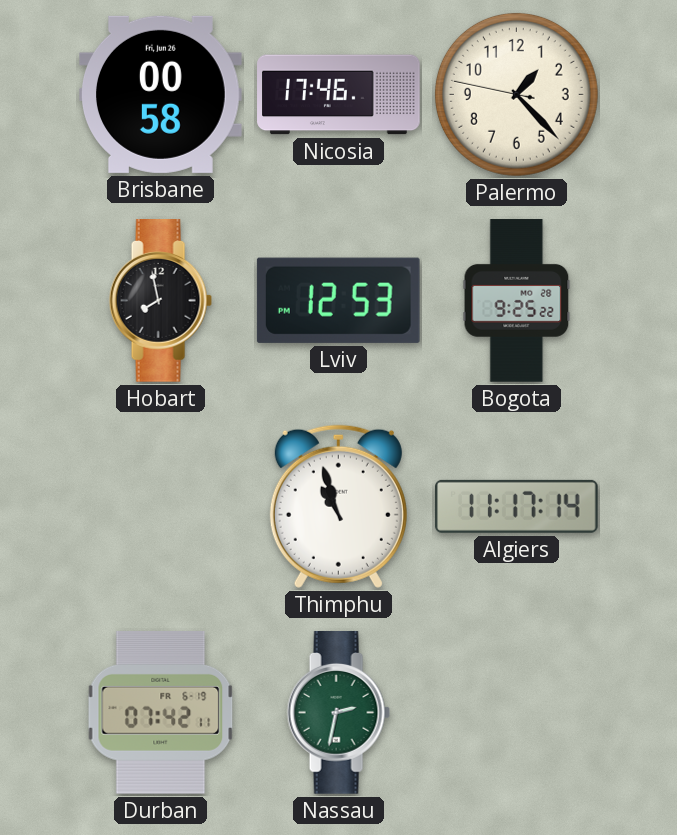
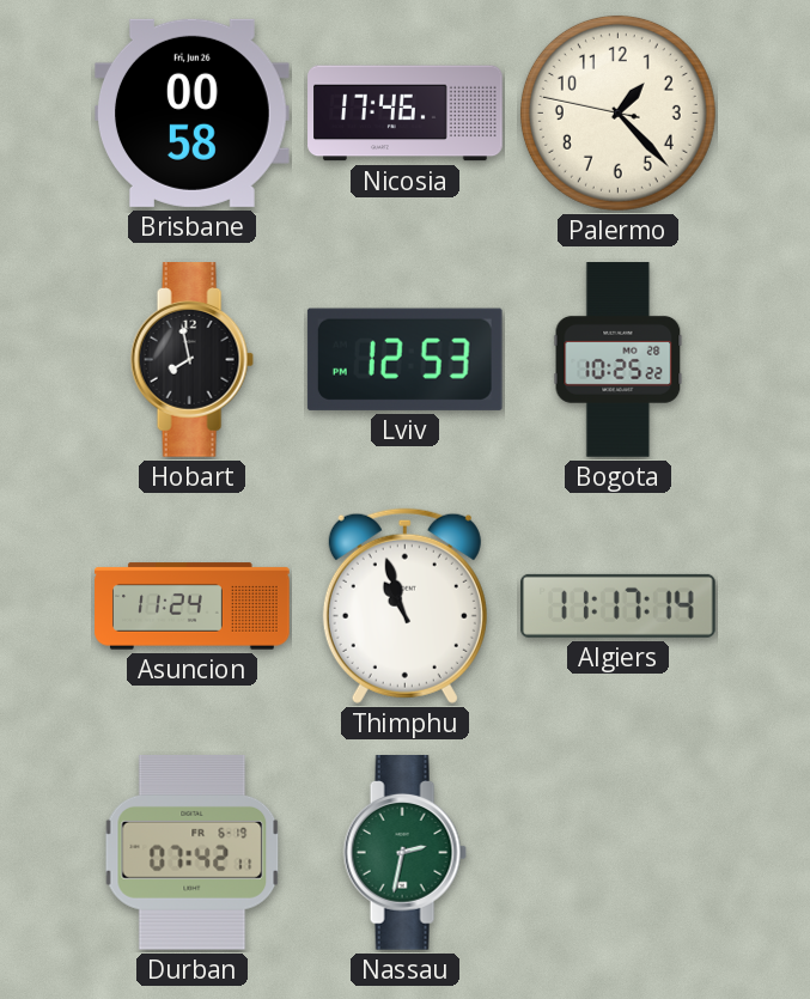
Bogota: 9:25 -> 10:25
Asuncion: none -> 11:24
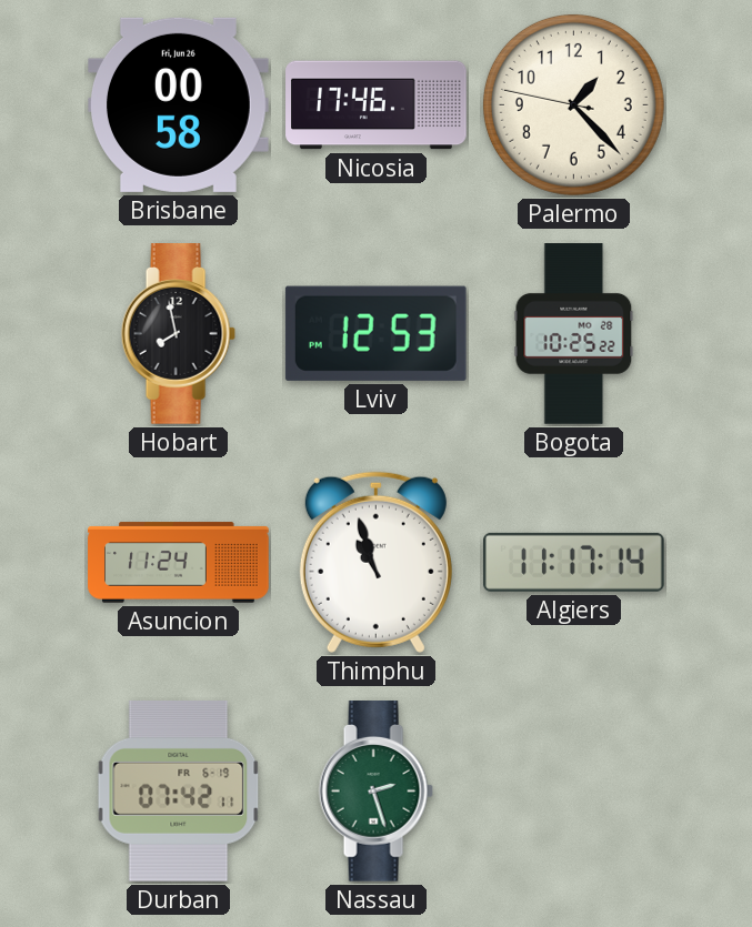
Nassau: 2:32 -> 2:27
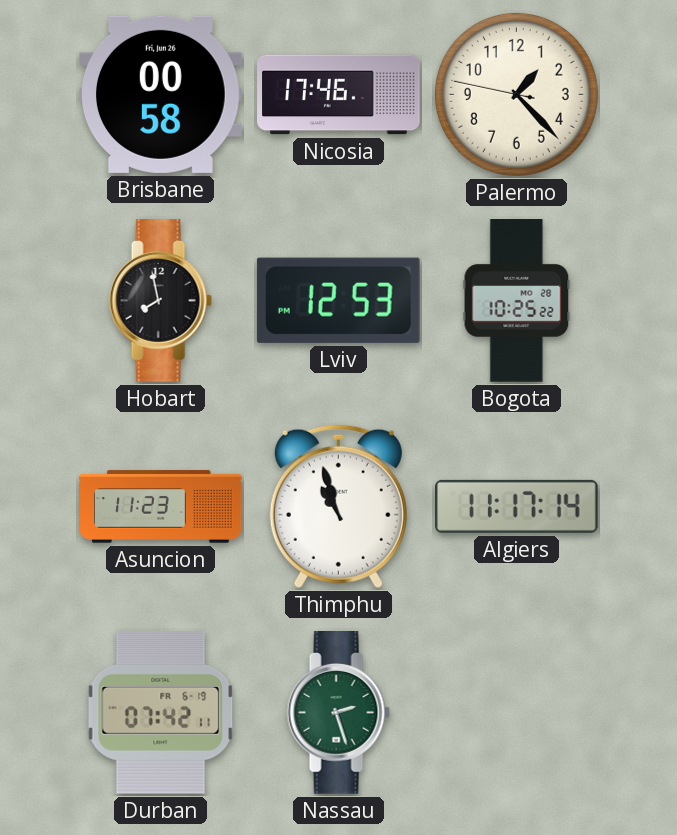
Asuncion: 11:24 -> 11:23
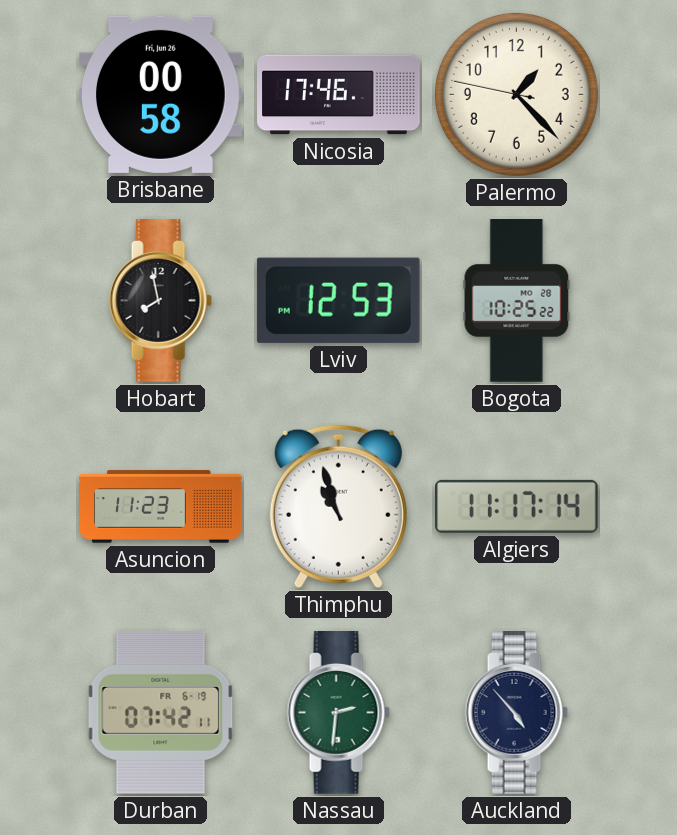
Nassau: 2:27 -> 2:31
Auckland: none -> 4:53
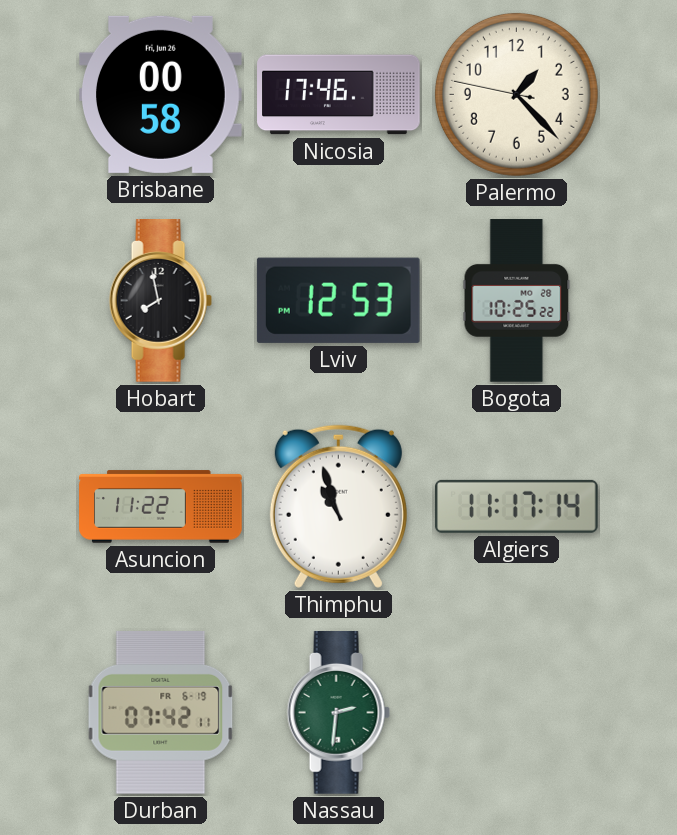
Asuncion: 11:23 -> 11:22
Auckland: 4:53 -> none
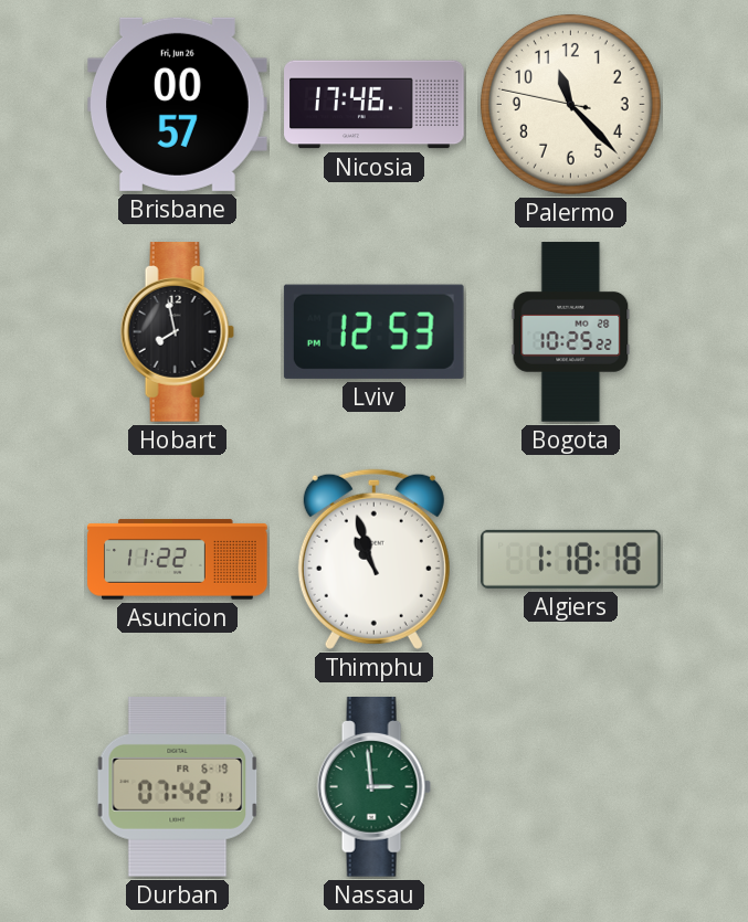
Brisbane: 00:58 -> 00:57
Palermo: 1:22 -> 11:22
Algiers: 11:17 -> 1:18
Nassau: 2:31 -> 2:59
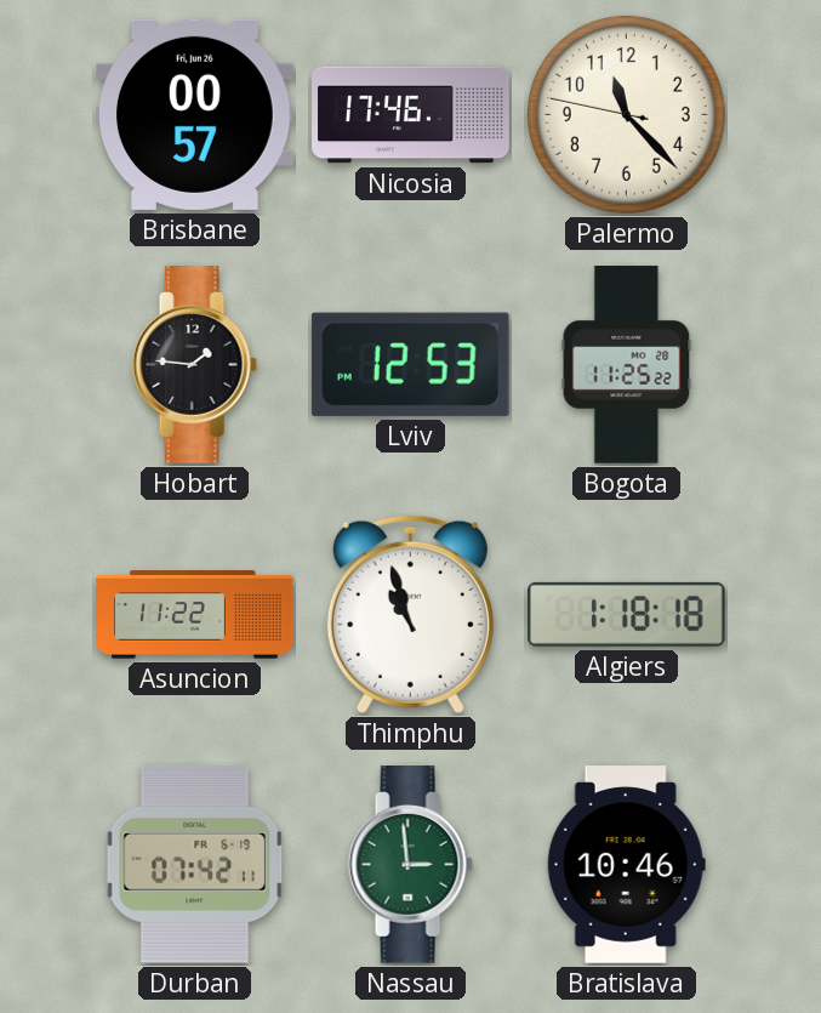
Hobart: 7:58 -> 1:46
Bogota: 10:25 -> 11:25
Bratislava: none -> 10:46
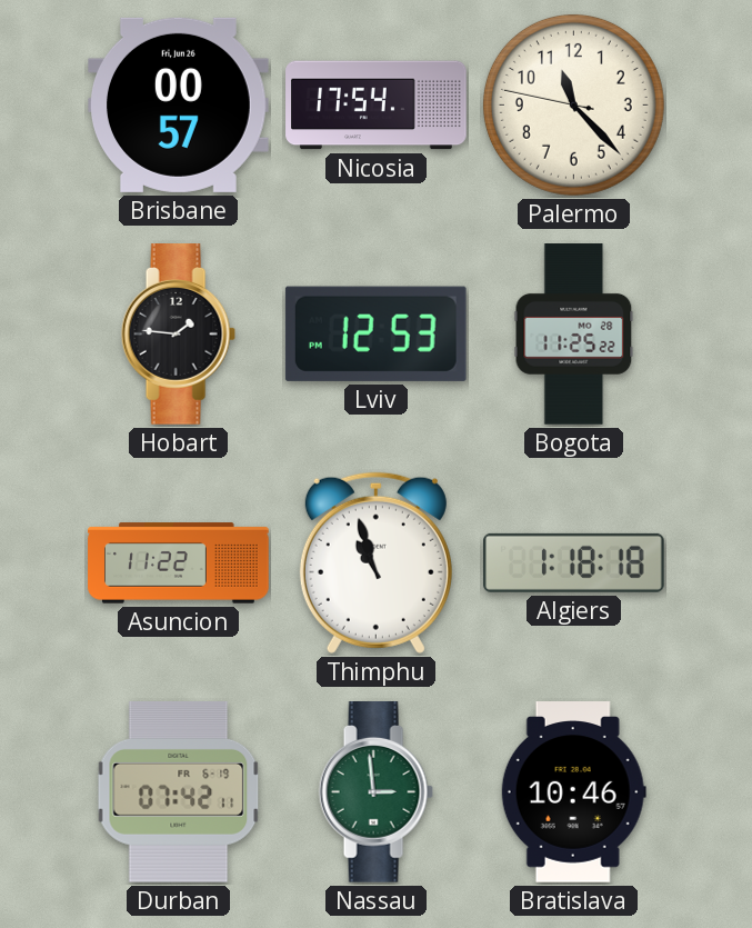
Nicosia: 17:46 -> 17:54
